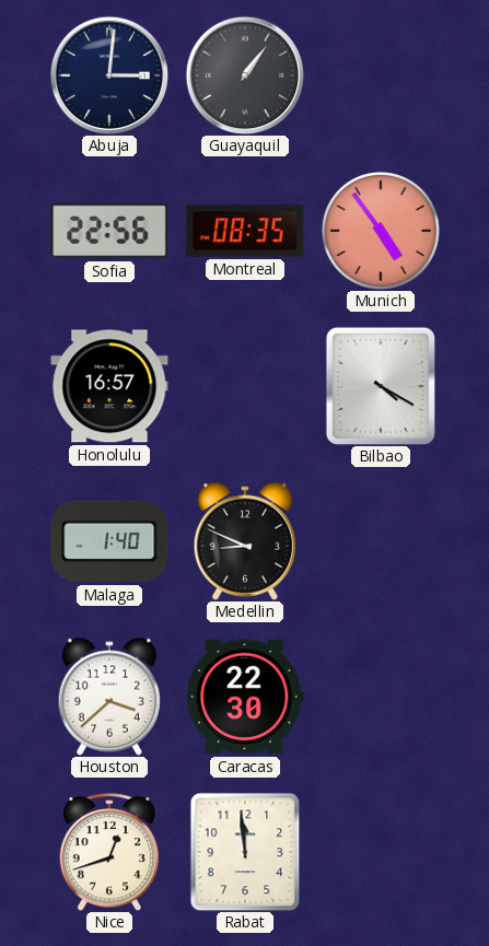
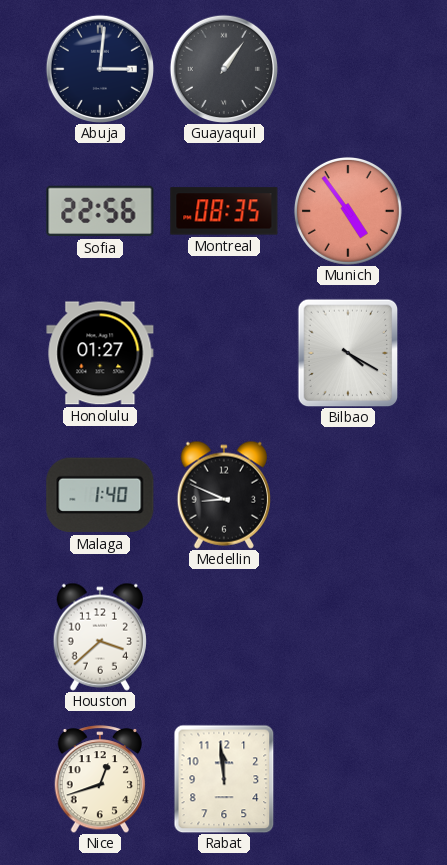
Honolulu: 16:57 -> 01:27
Caracas: 22:30 -> none
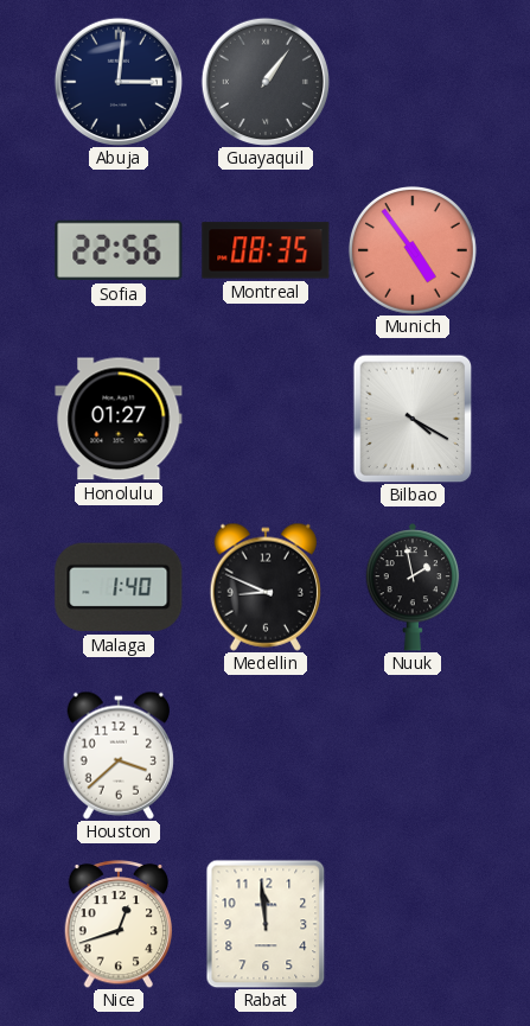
Nuuk: none -> 1:58
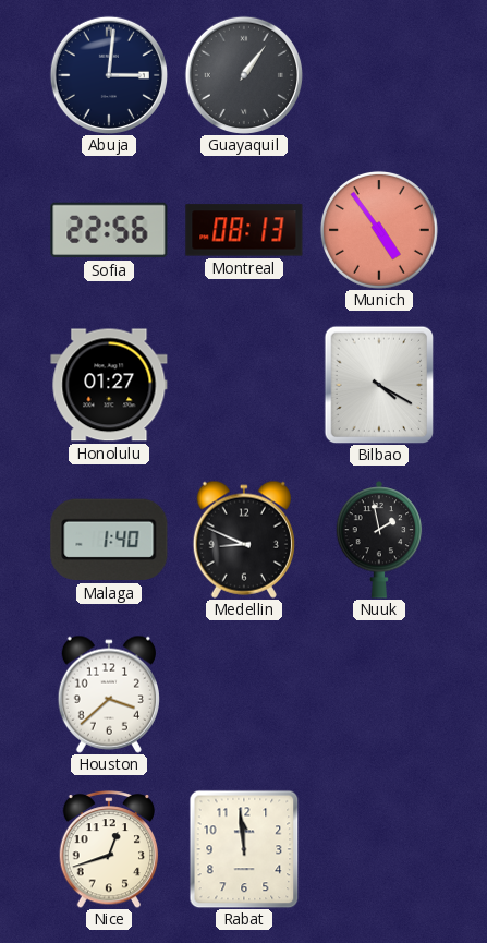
Montreal: 08:35 -> 08:13
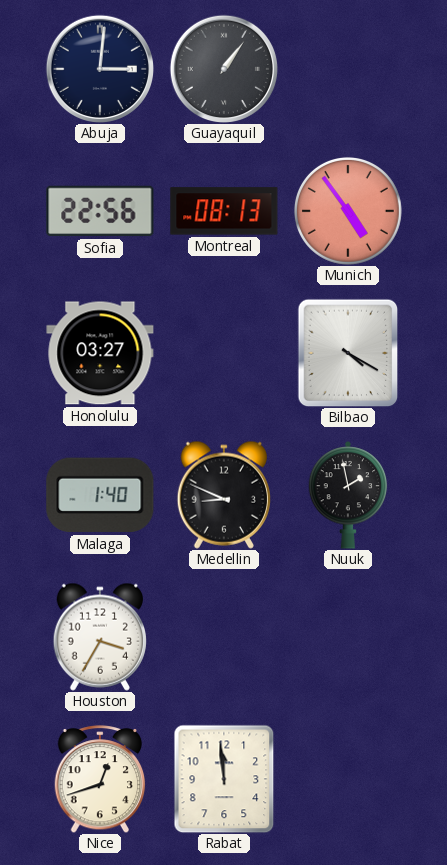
Honolulu: 01:27 -> 03:27
Houston: 3:38 -> 3:35
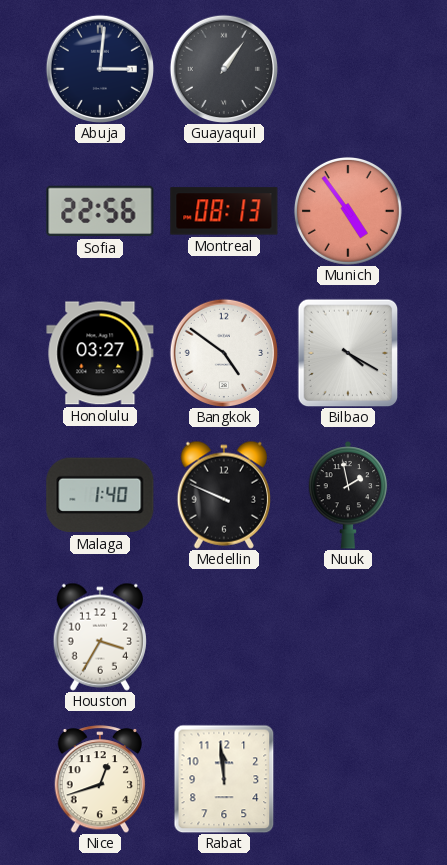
Bangkok: none -> 4:51
Medellin: 8:49 -> 9:49
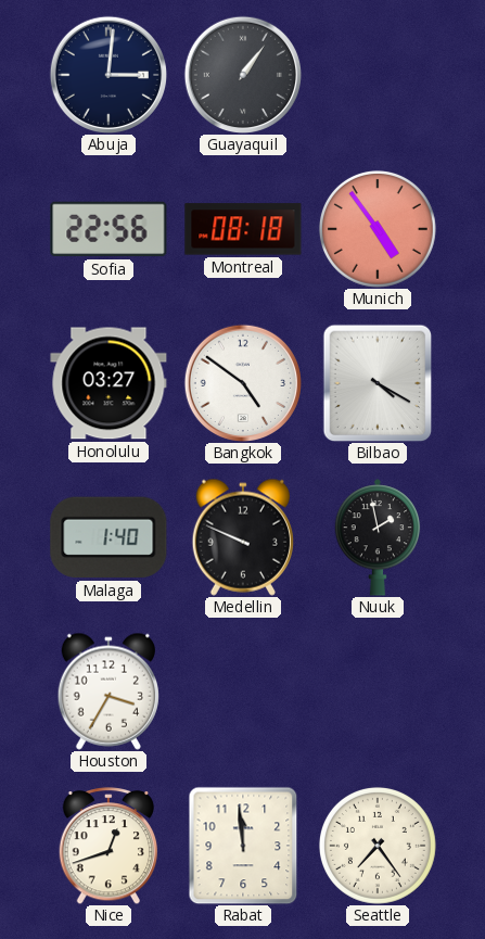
Montreal: 08:13 -> 08:18
Seattle: none -> 7:24
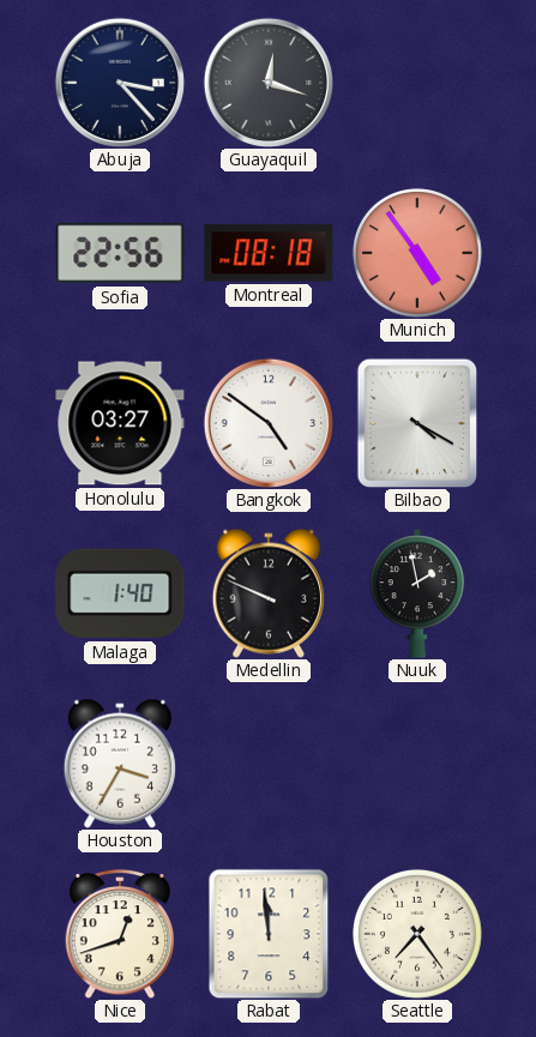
Abuja: 3:01 -> 3:23
Guayaquil: 1:06 -> 12:18
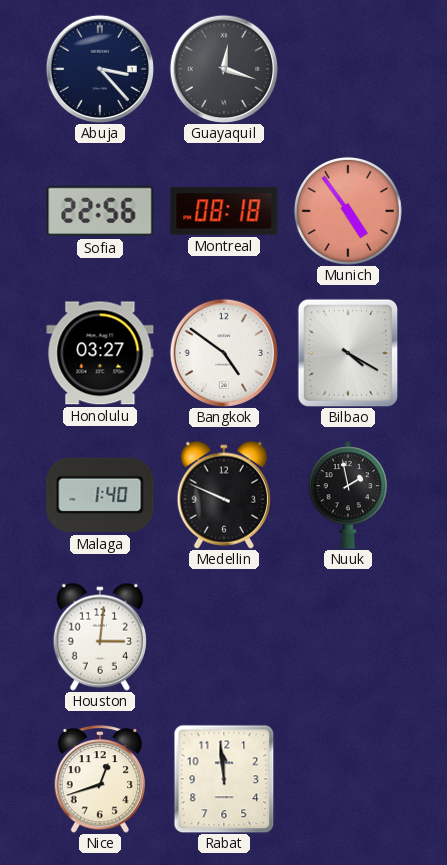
Houston: 3:35 -> 3:01
Seattle: 7:24 -> none
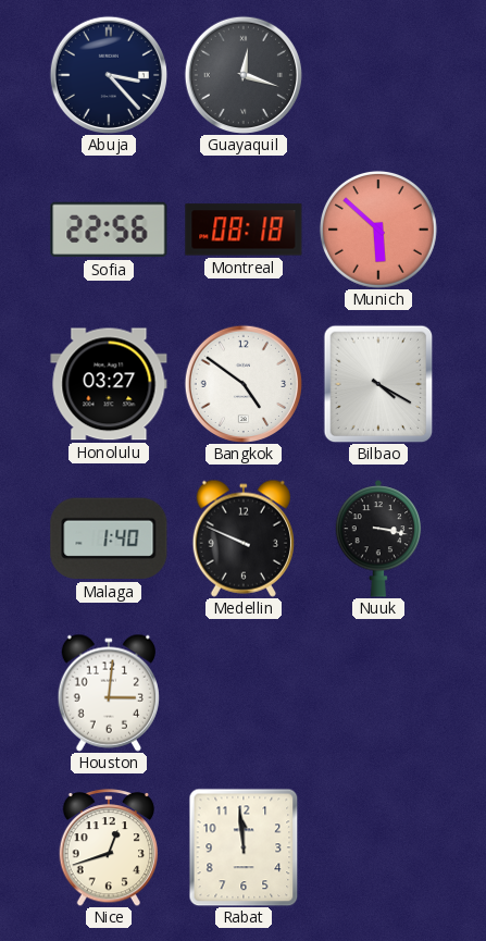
Munich: 4:54 -> 5:52
Nuuk: 1:58 -> 3:17
